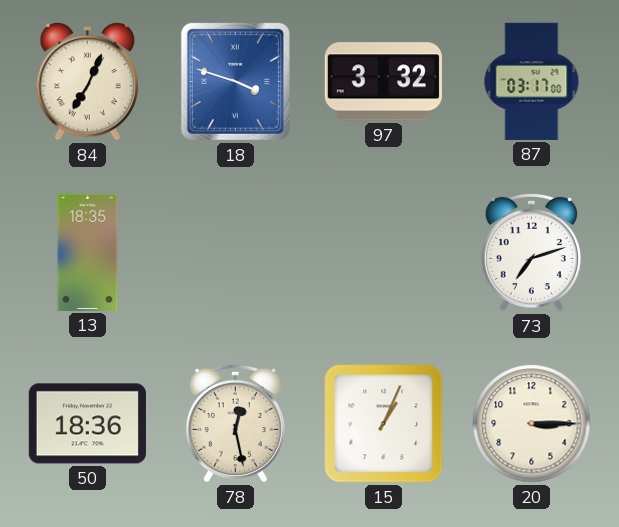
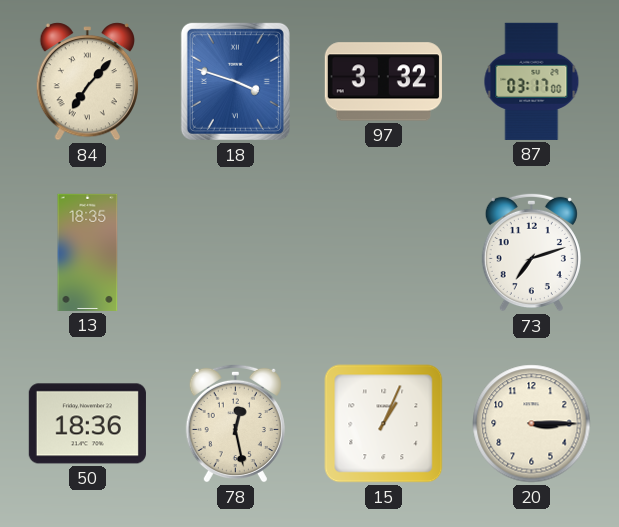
84: 7:04 -> 7:07
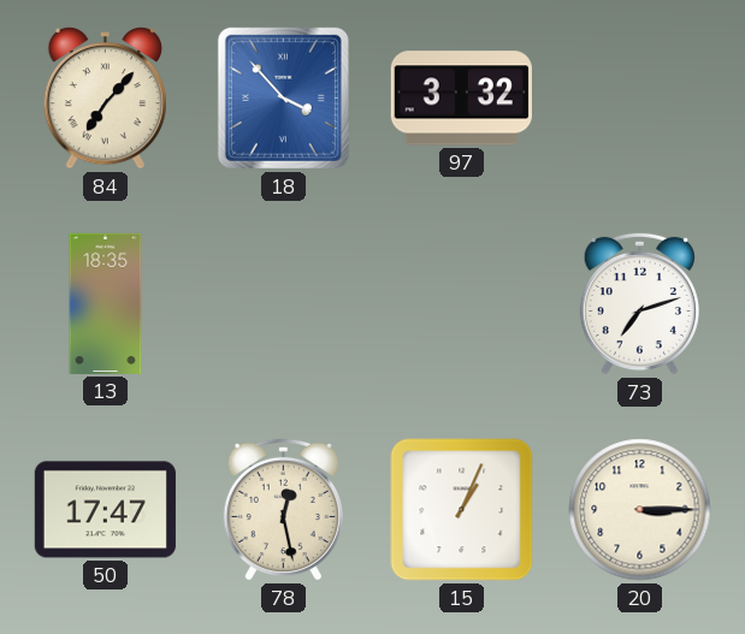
18: 3:48 -> 3:53
87: 03:17 -> none
50: 18:36 -> 17:47
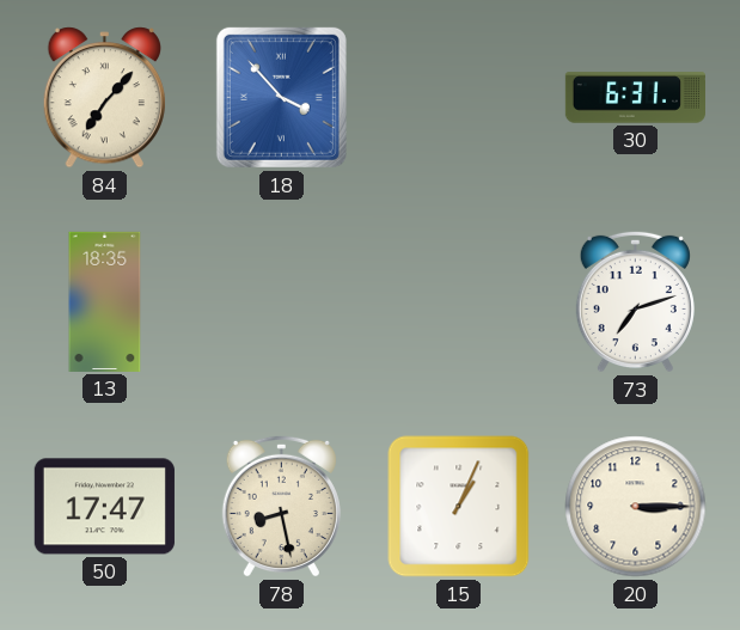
97: 3:32 -> none
30: none -> 6:31
78: 12:28 -> 8:28
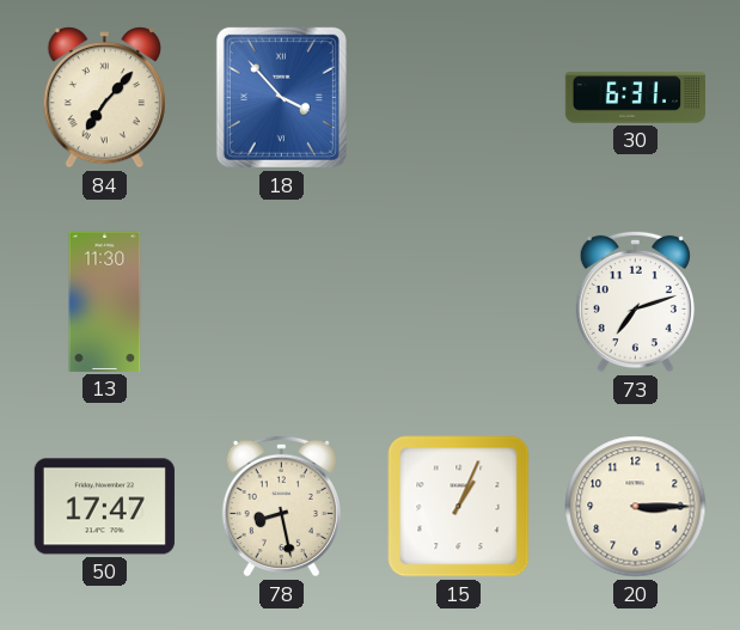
13: 18:35 -> 11:30
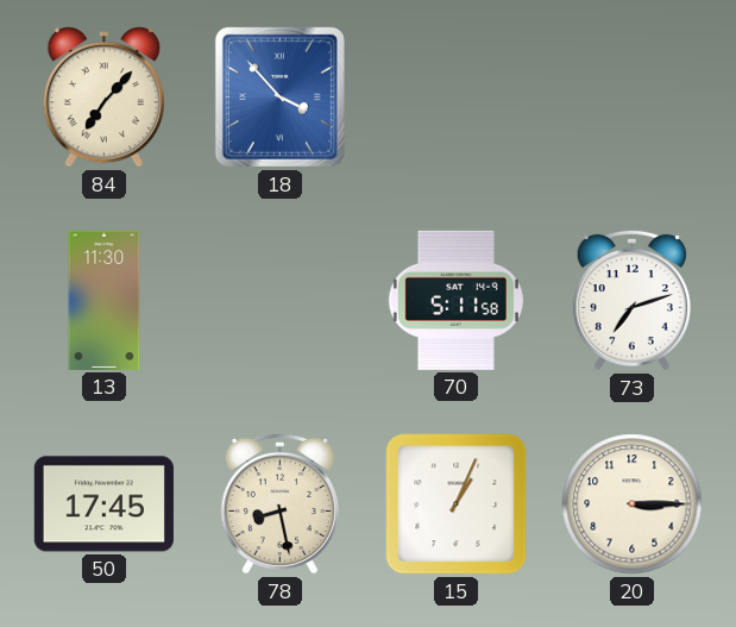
30: 6:31 -> none
70: none -> 5:11
50: 17:47 -> 17:45
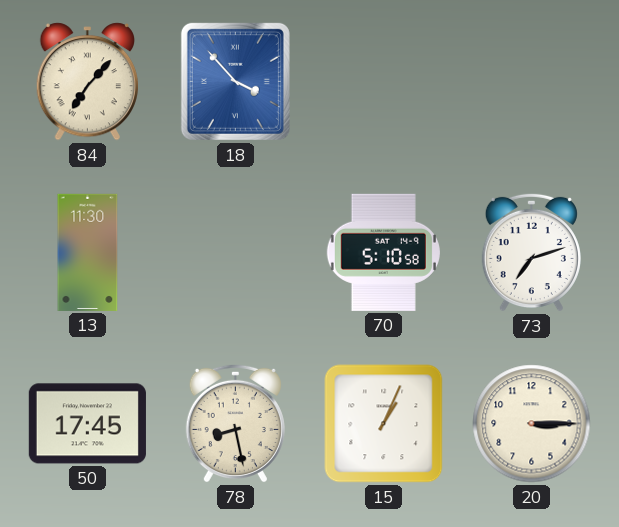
70: 5:11 -> 5:10
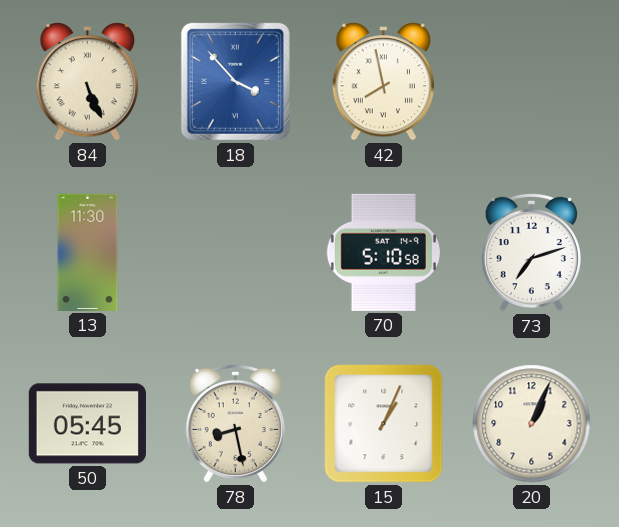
84: 7:07 -> 5:26
42: none -> 7:58
50: 17:45 -> 05:45
20: 3:15 -> 1:04
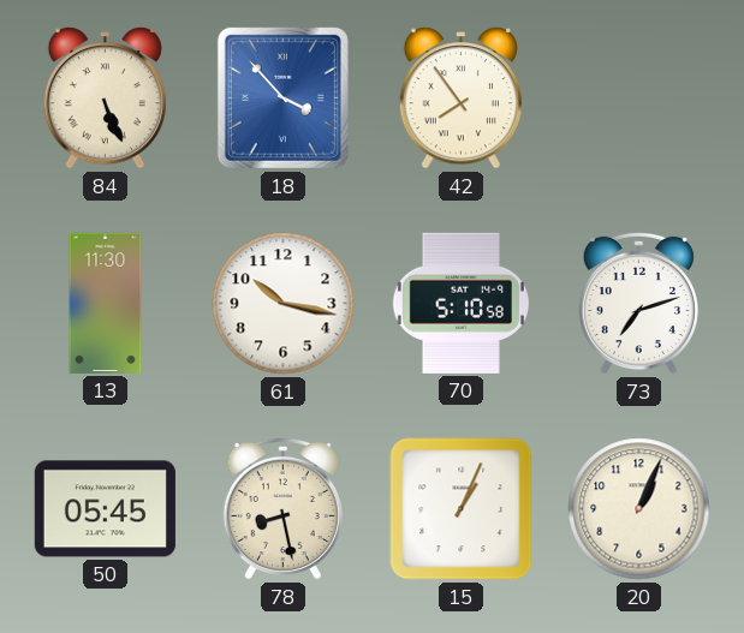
42: 7:58 -> 7:54
61: none -> 10:17
